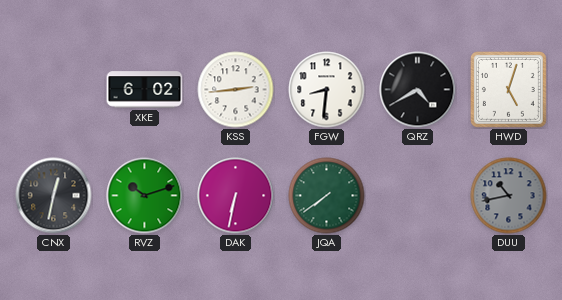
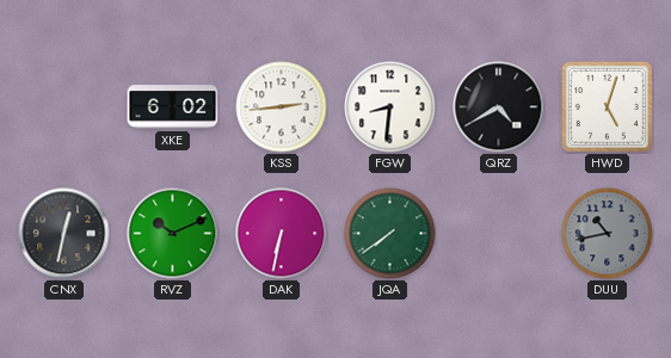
RVZ: 10:12 -> 10:11
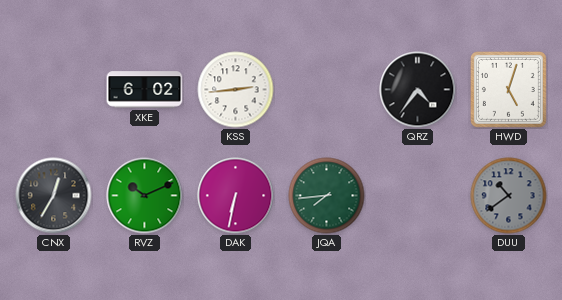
FGW: 8:31 -> none
QRZ: 4:40 -> 4:36
CNX: 12:32 -> 12:35
JQA: 7:39 -> 7:44
DUU: 10:43 -> 10:39
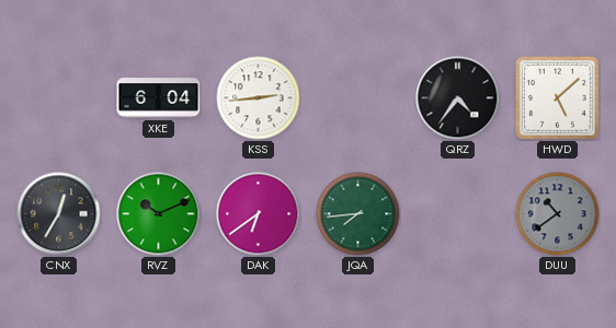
XKE: 6:02 -> 6:04
HWD: 5:03 -> 5:08
DAK: 6:32 -> 6:39
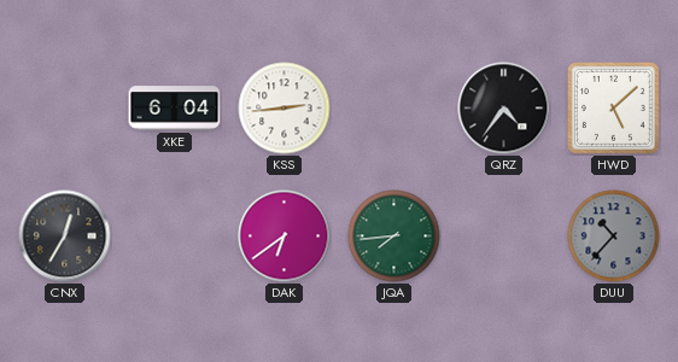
RVZ: 10:11 -> none
DUU: 10:39 -> 10:37
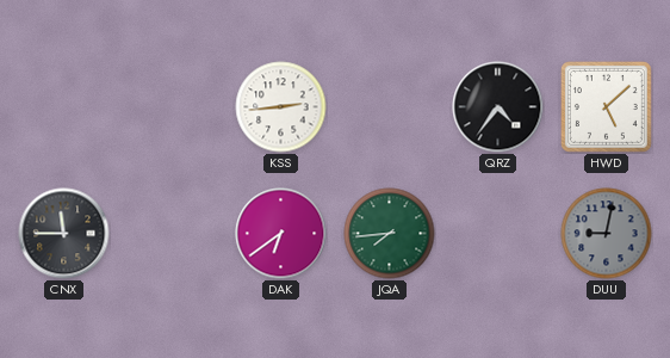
XKE: 6:04 -> none
CNX: 12:35 -> 11:45
DUU: 10:37 -> 9:02
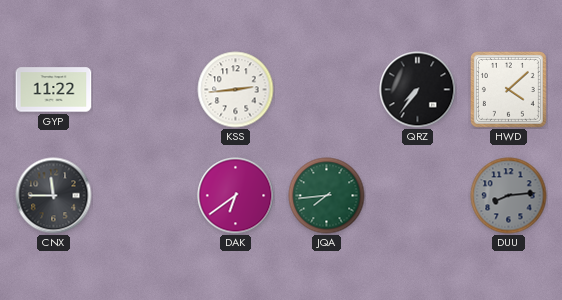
GYP: none -> 11:22
QRZ: 4:36 -> 7:36
HWD: 5:08 -> 4:08
DUU: 9:02 -> 8:14
